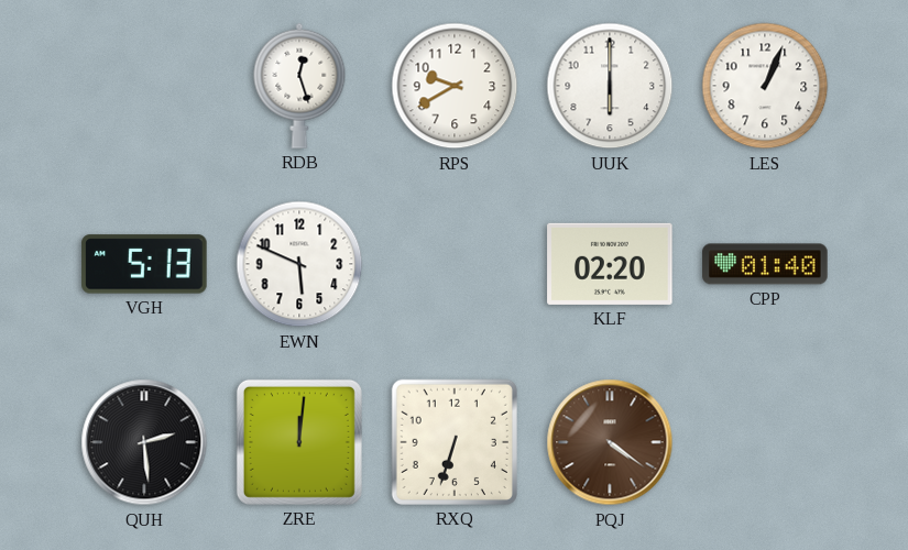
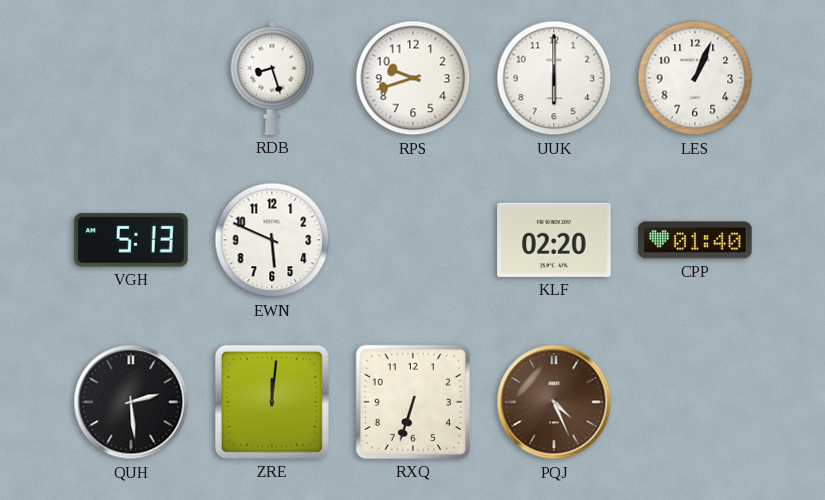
RDB: 12:27 -> 8:27
RPS: 9:40 -> 9:42
PQJ: 4:21 -> 4:26
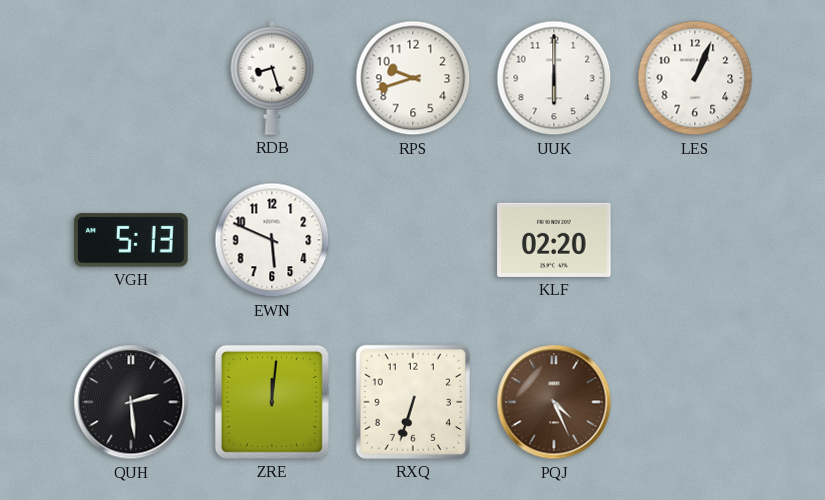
CPP: 01:40 -> none
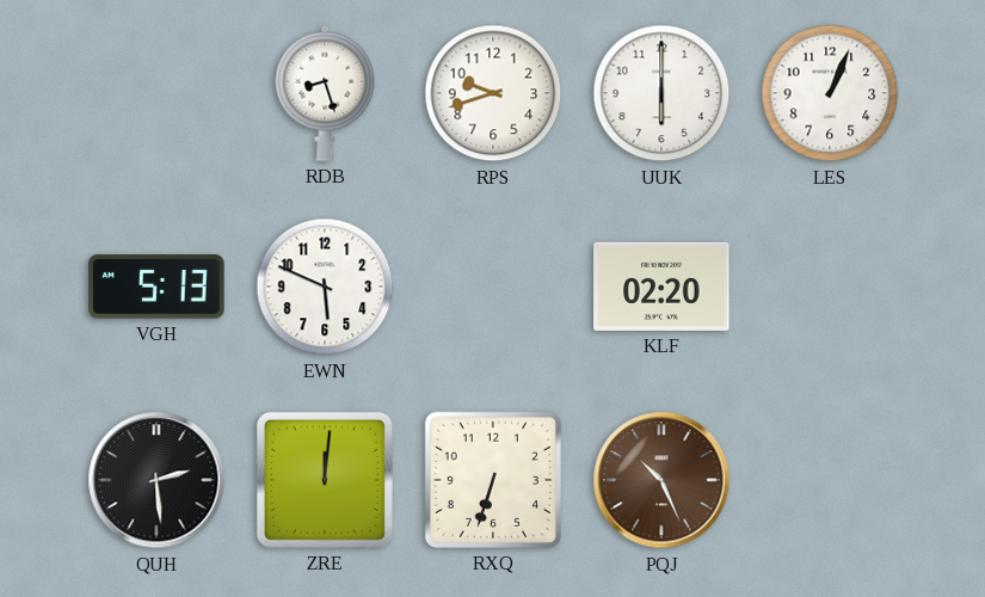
PQJ: 4:26 -> 10:26
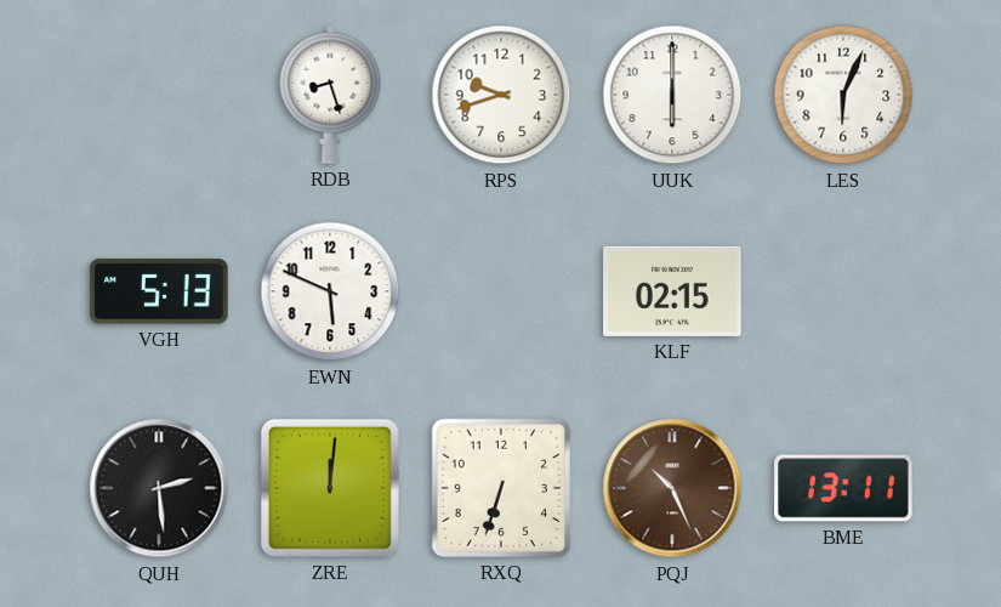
LES: 1:04 -> 6:04
KLF: 02:20 -> 02:15
BME: none -> 13:11
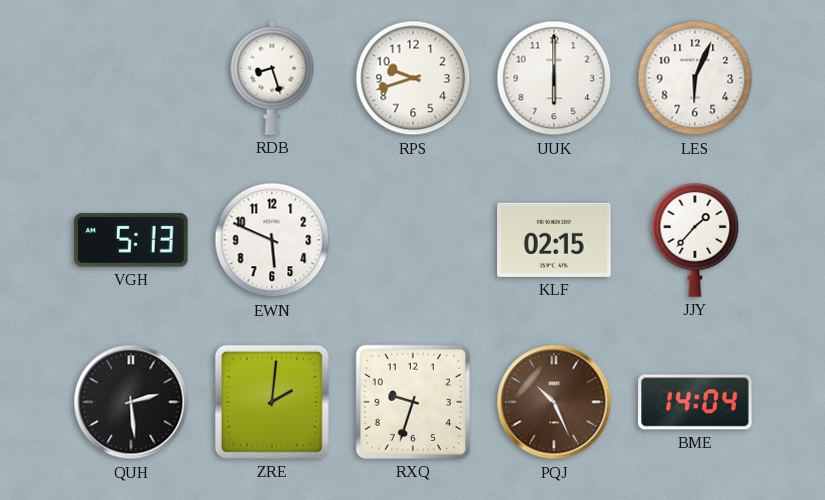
JJY: none -> 1:37
ZRE: 12:01 -> 2:01
RXQ: 6:33 -> 9:33
BME: 13:11 -> 14:04
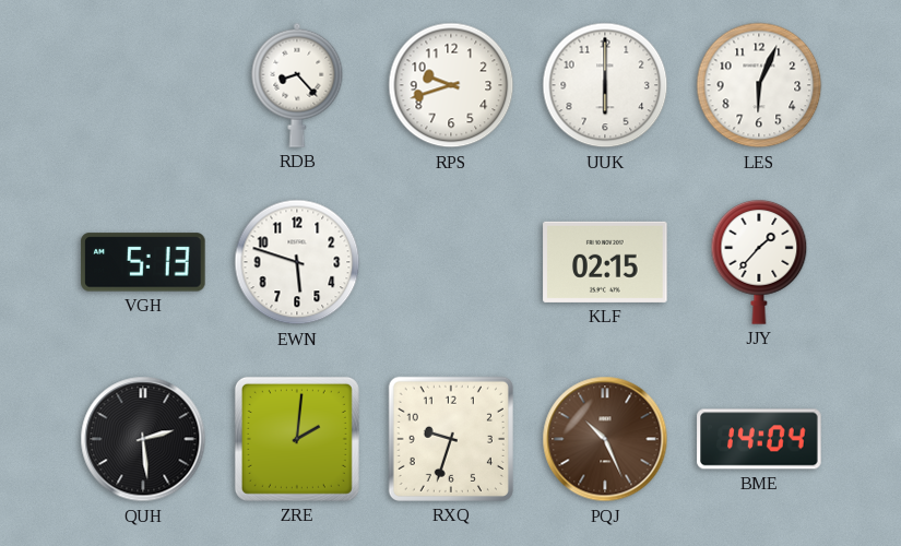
RDB: 8:27 -> 8:23
EWN: 5:49 -> 5:48
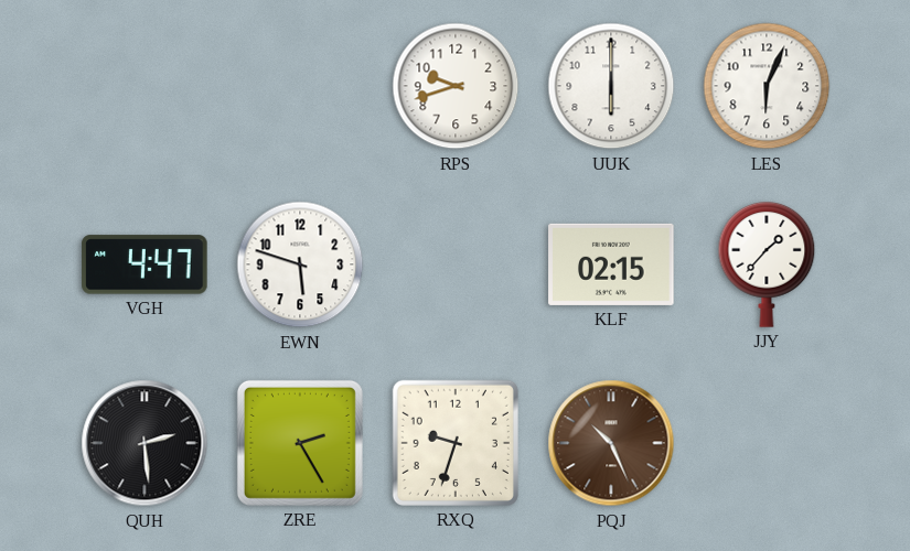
RDB: 8:23 -> none
VGH: 5:13 -> 4:47
ZRE: 2:01 -> 2:25
BME: 14:04 -> none
